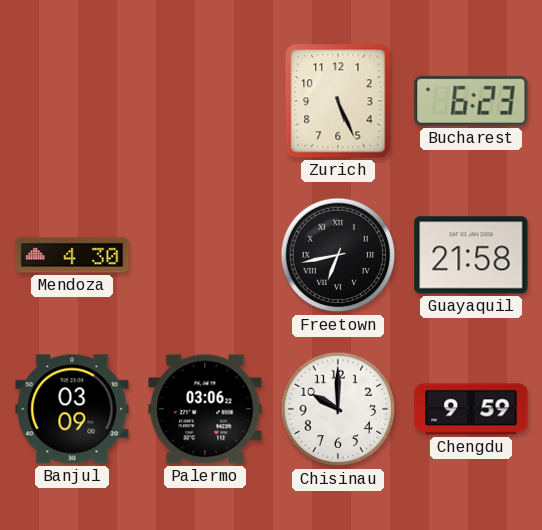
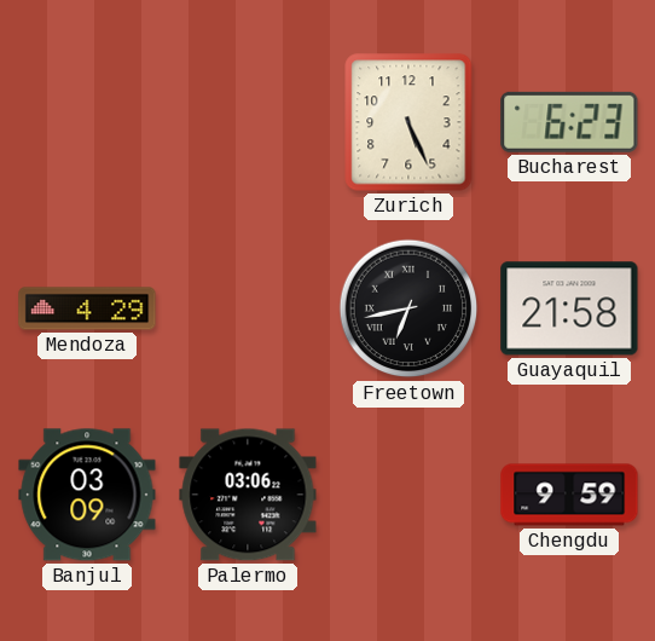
Mendoza: 4:30 -> 4:29
Chisinau: 10:00 -> none
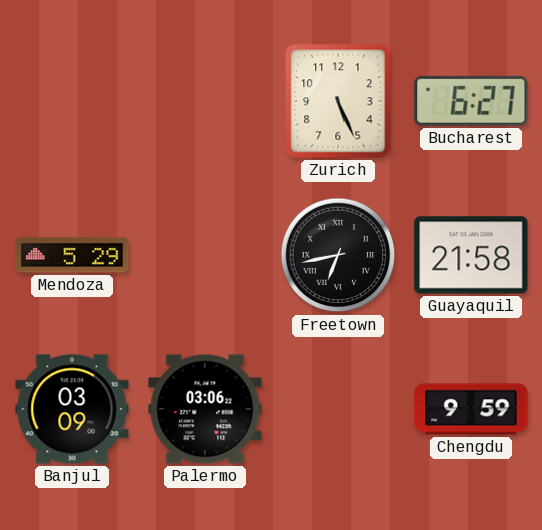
Bucharest: 6:23 -> 6:27
Mendoza: 4:29 -> 5:29
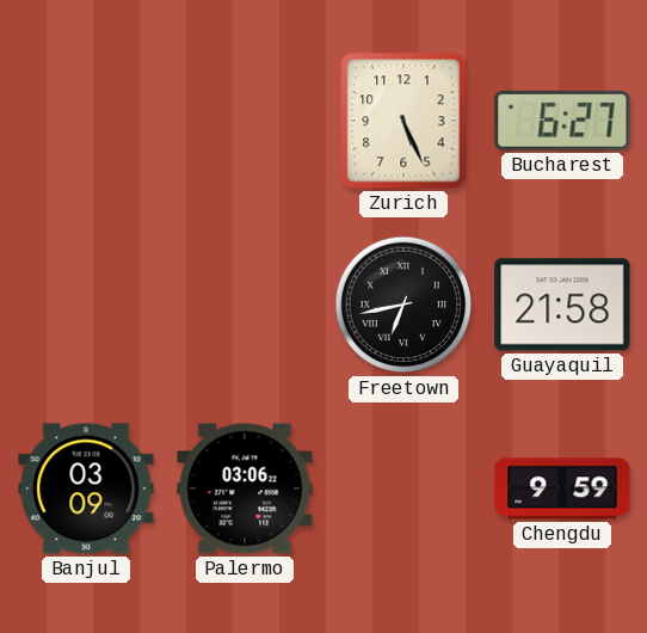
Mendoza: 5:29 -> none
